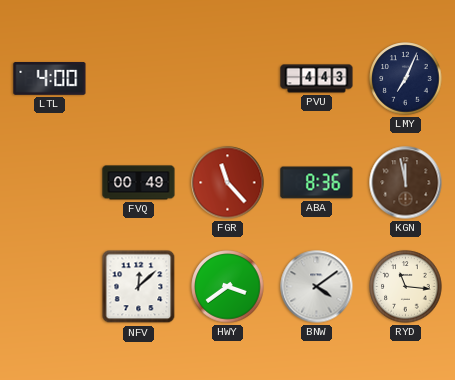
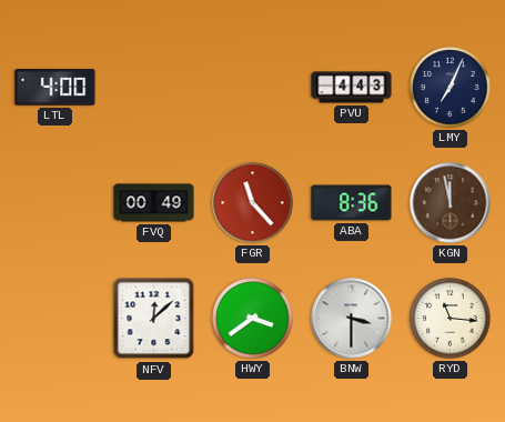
BNW: 4:09 -> 3:30
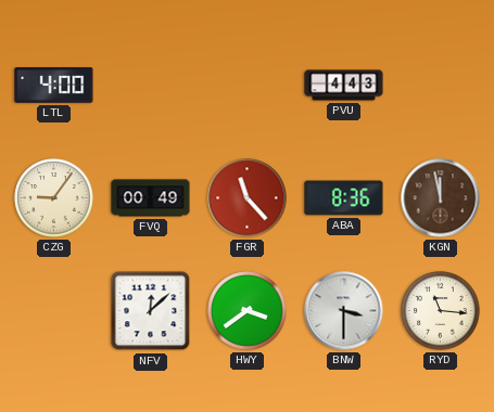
LMY: 7:04 -> none
CZG: none -> 9:06
